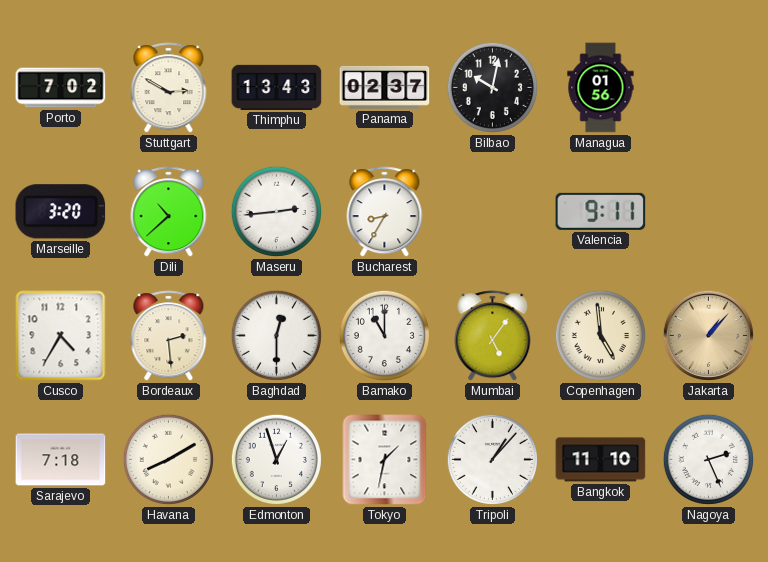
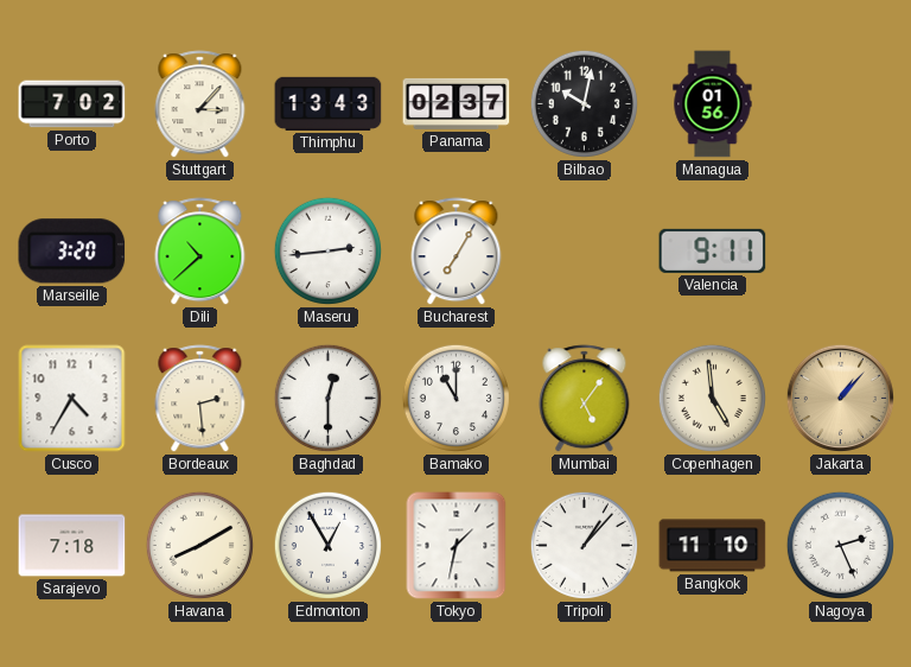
Stuttgart: 2:50 -> 3:07
Bucharest: 8:35 -> 7:05
Edmonton: 12:57 -> 12:55
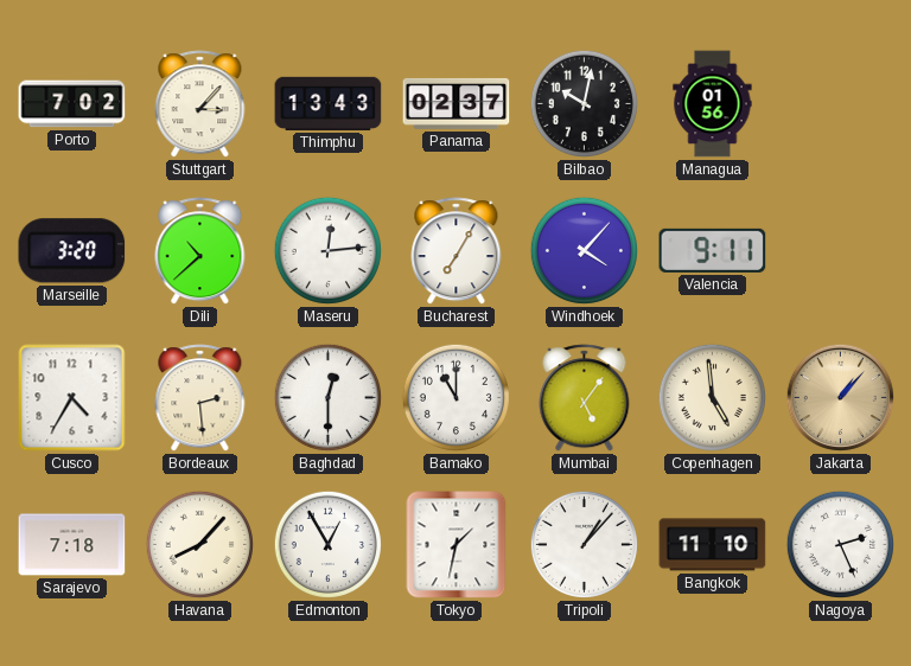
Maseru: 2:44 -> 12:14
Windhoek: none -> 4:07
Havana: 8:10 -> 8:07
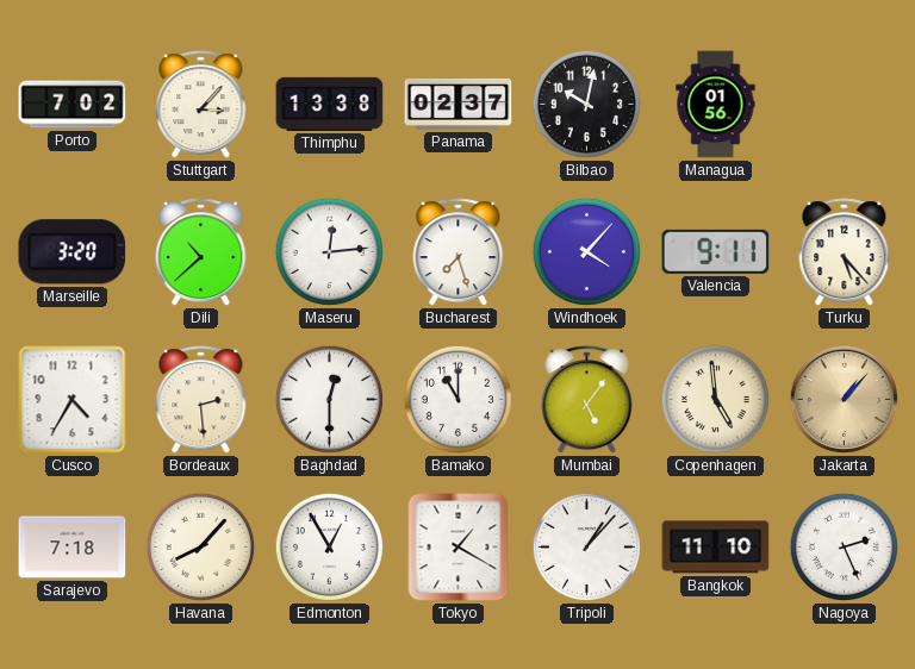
Thimphu: 13:43 -> 13:38
Bucharest: 7:05 -> 7:27
Turku: none -> 5:23
Tokyo: 1:32 -> 1:20
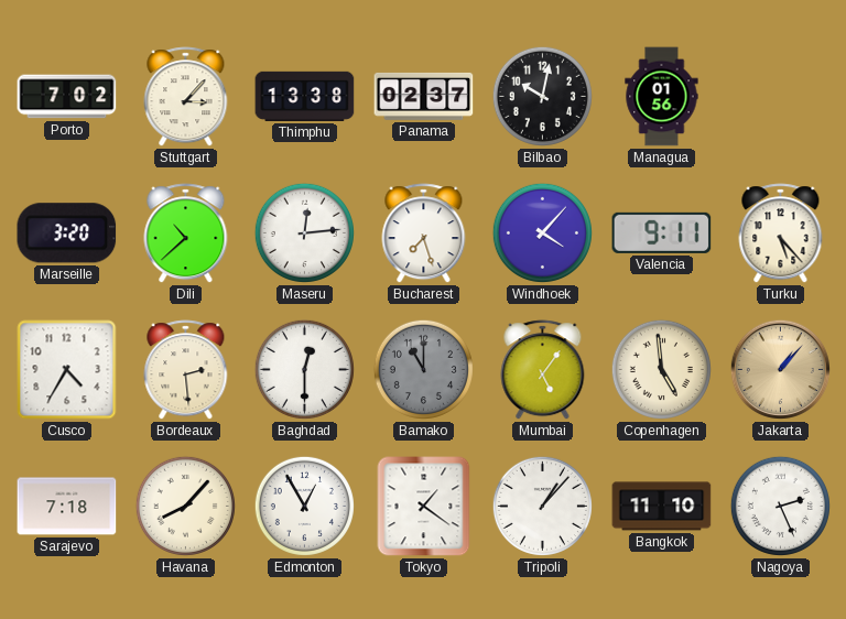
Bamako dial: white -> grey
Tokyo: 1:20 -> 1:21
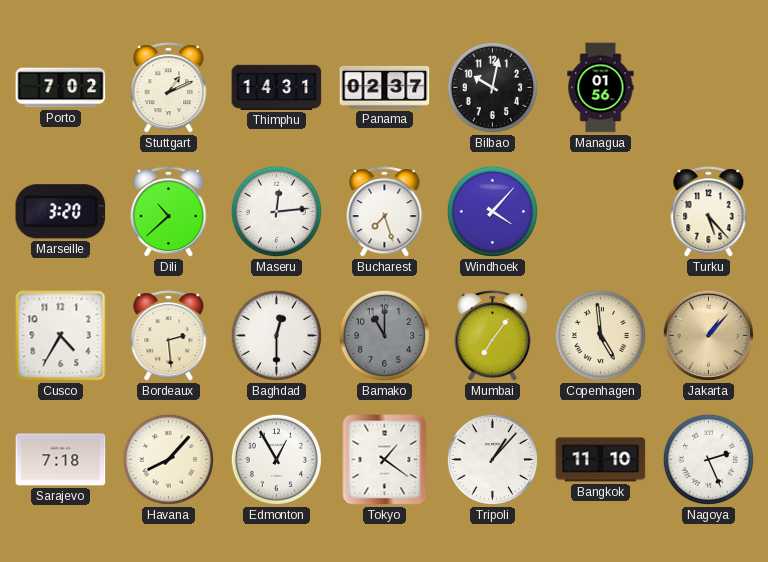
Stuttgart: 3:07 -> 1:11
Thimphu: 13:38 -> 14:31
Valencia: 9:11 -> none
Mumbai: 5:06 -> 7:06
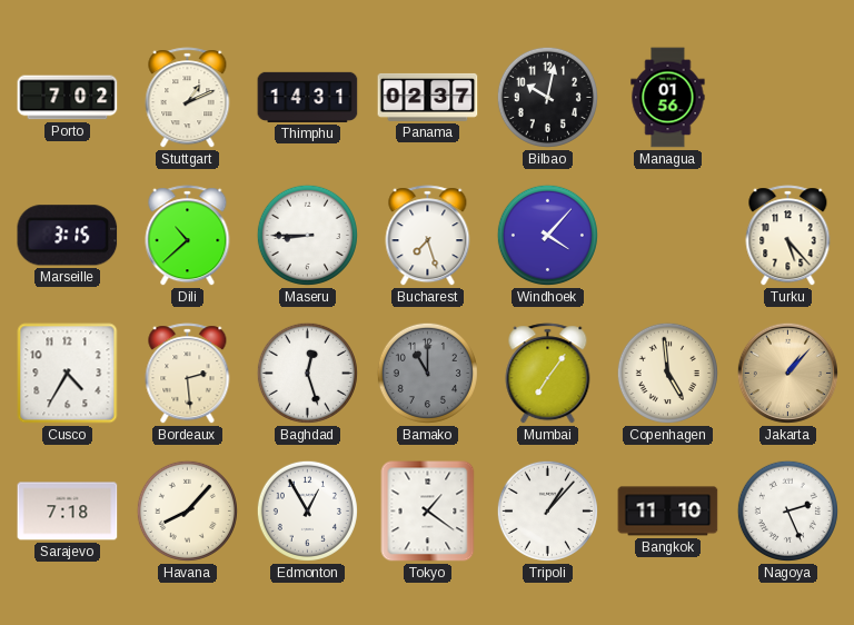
Marseille: 3:20 -> 3:15
Maseru: 12:14 -> 8:45
Baghdad: 12:30 -> 12:27
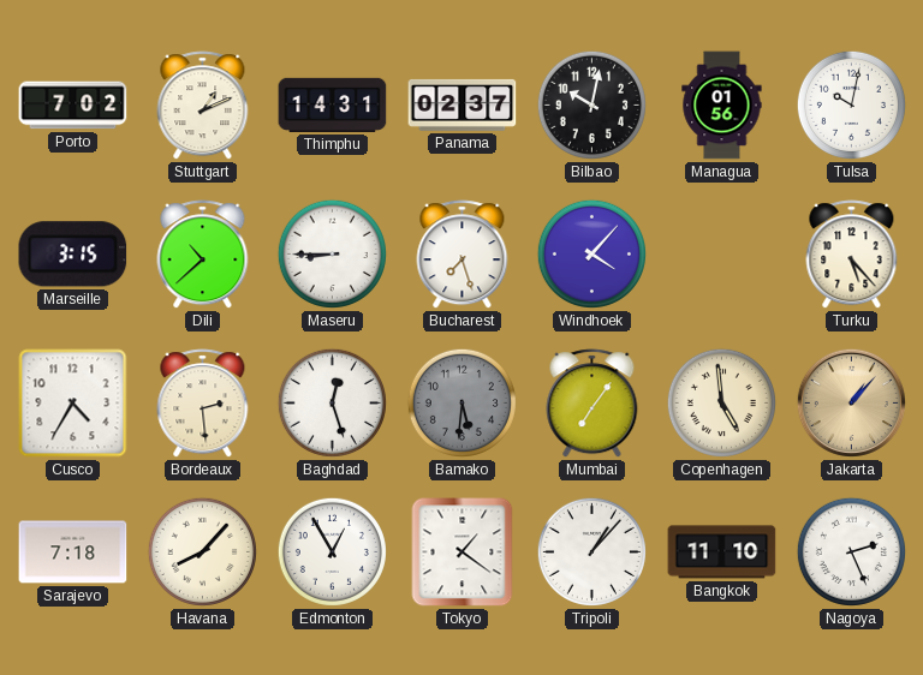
Tulsa: none -> 10:02
Bamako: 11:00 -> 5:31
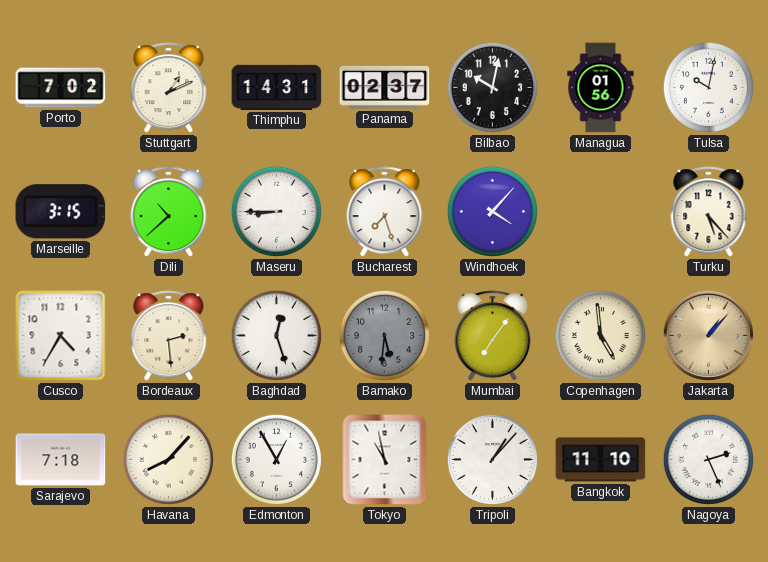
Tokyo: 1:21 -> 10:58
